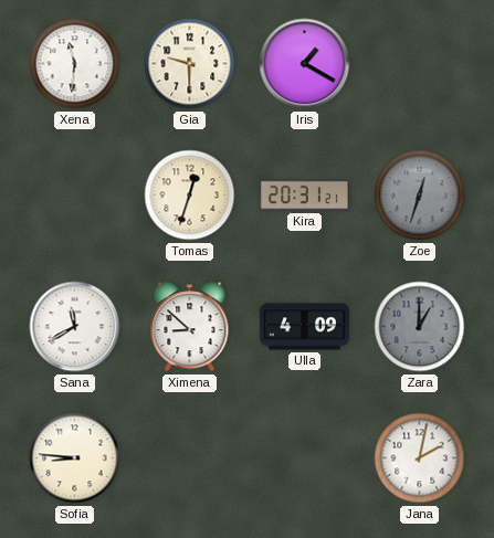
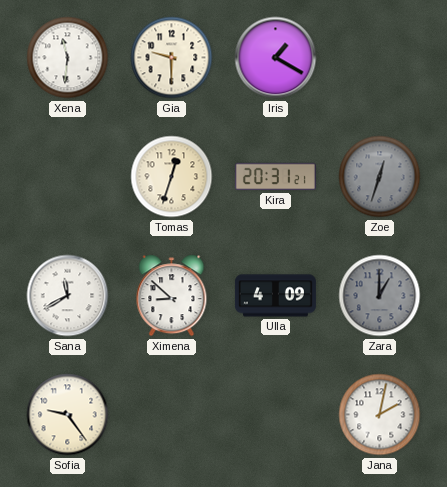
Sofia: 8:46 -> 9:24
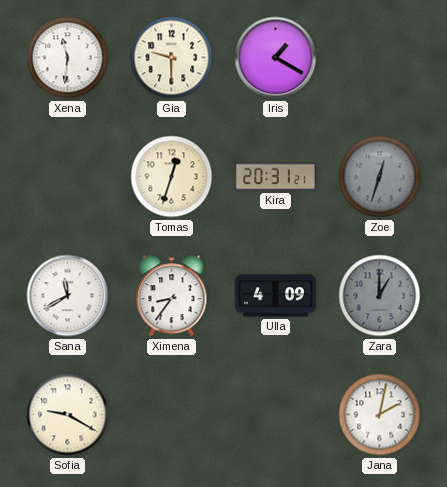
Ximena: 8:52 -> 8:36
Sofia: 9:24 -> 9:20
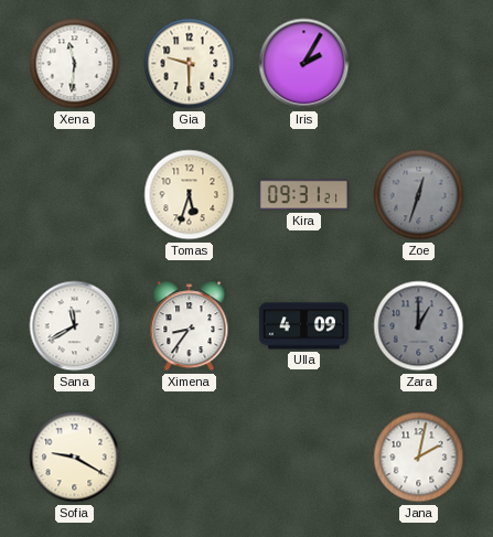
Iris: 1:20 -> 2:05
Tomas: 12:33 -> 5:33
Kira: 20:31 -> 09:31
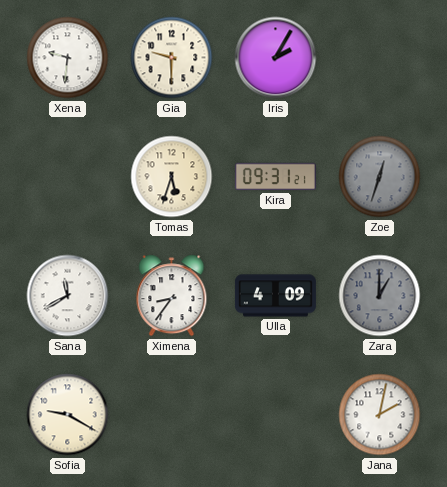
Xena: 11:31 -> 9:31
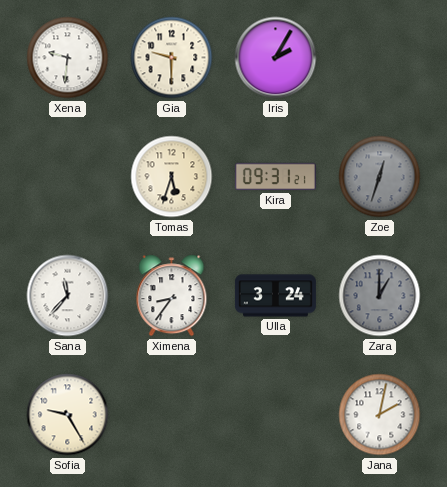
Sana: 11:40 -> 11:37
Ulla: 4:09 -> 3:24
Sofia: 9:20 -> 9:25
